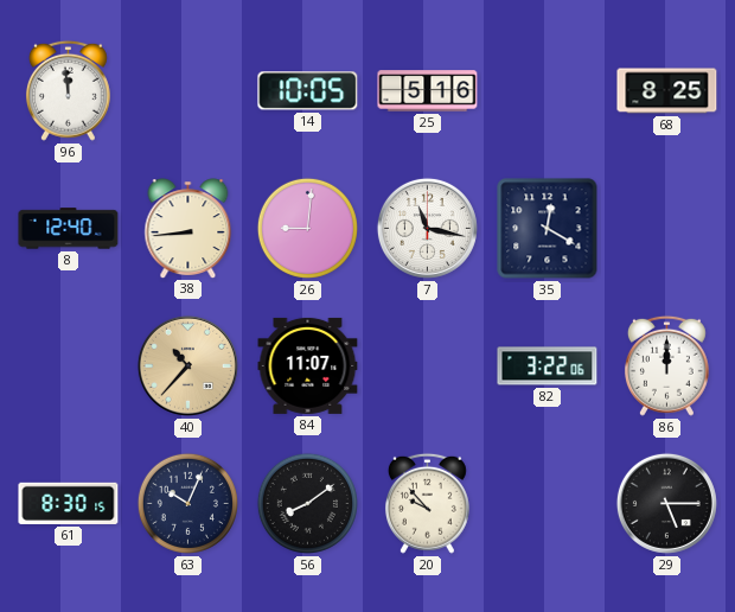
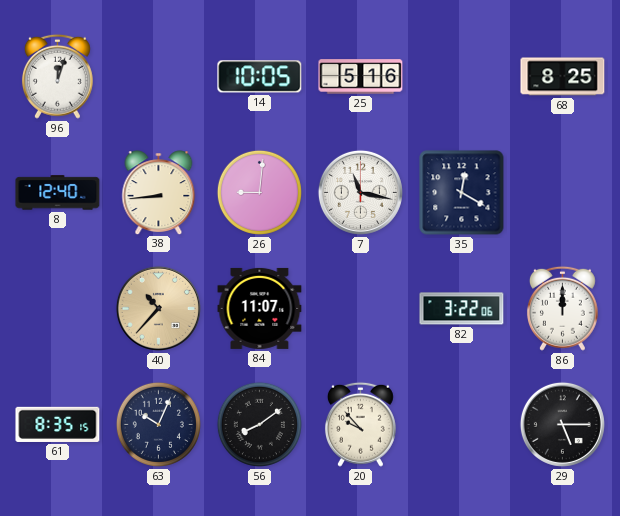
96: 11:59 -> 12:03
61: 8:30 -> 8:35
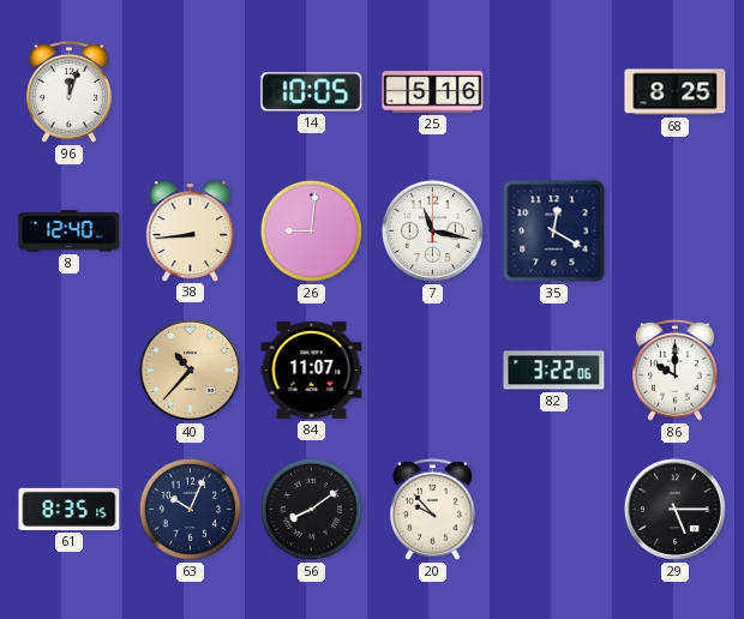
86: 12:00 -> 10:00
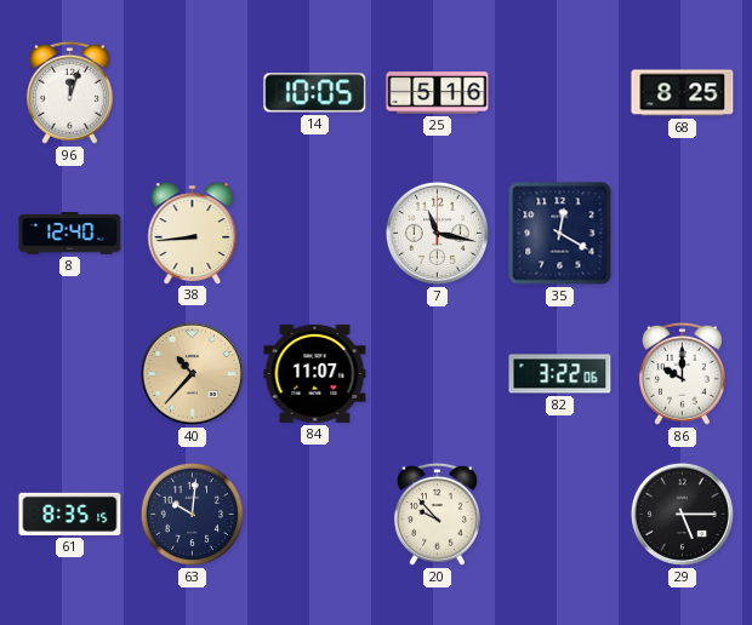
26: 9:01 -> none
63: 10:04 -> 10:01
56: 8:09 -> none
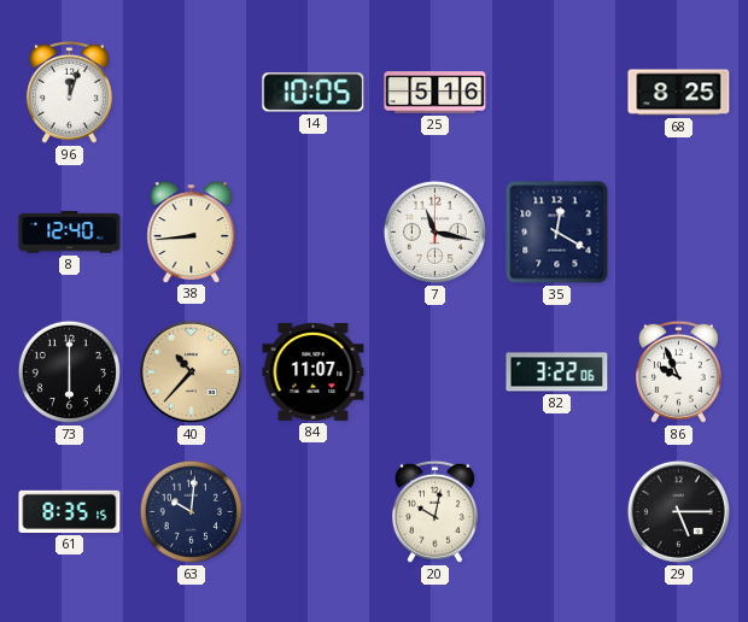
73: none -> 6:00
86: 10:00 -> 9:56
20: 9:53 -> 10:02
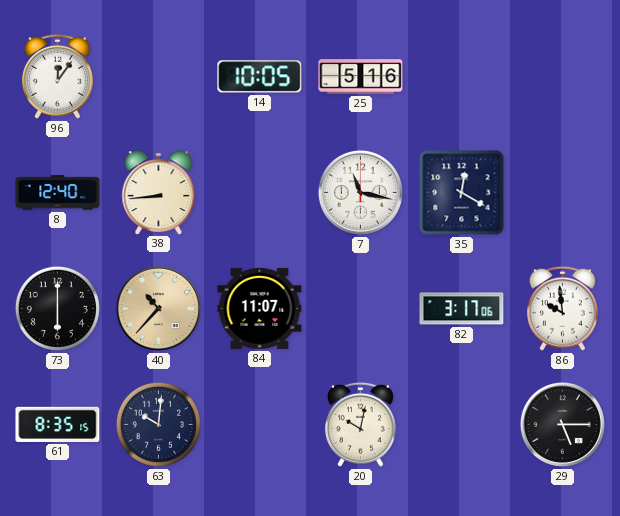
96: 12:03 -> 12:06
68: 8:25 -> none
82: 3:22 -> 3:17
86: 9:56 -> 9:59
